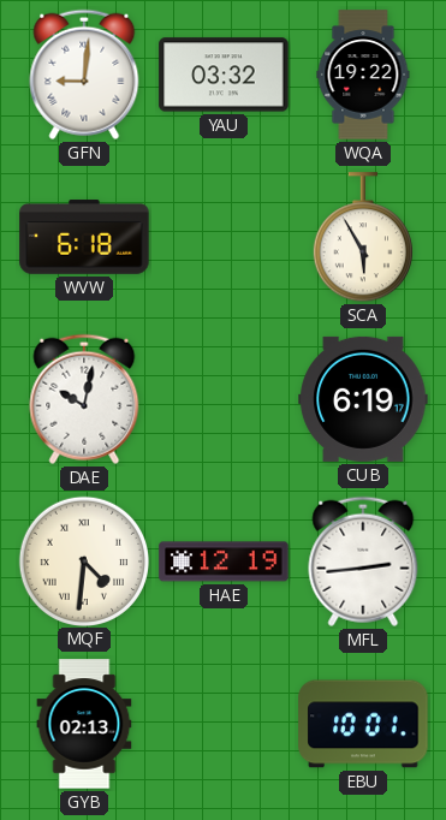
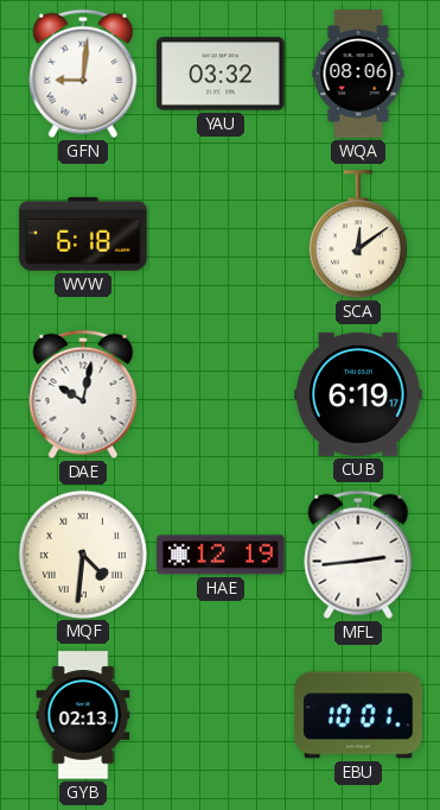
WQA: 19:22 -> 08:06
SCA: 5:55 -> 12:09
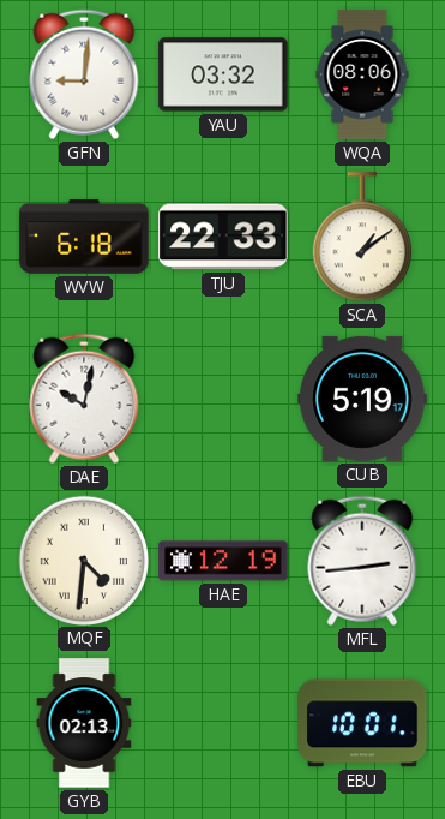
TJU: none -> 22:33
SCA: 12:09 -> 1:09
CUB: 6:19 -> 5:19
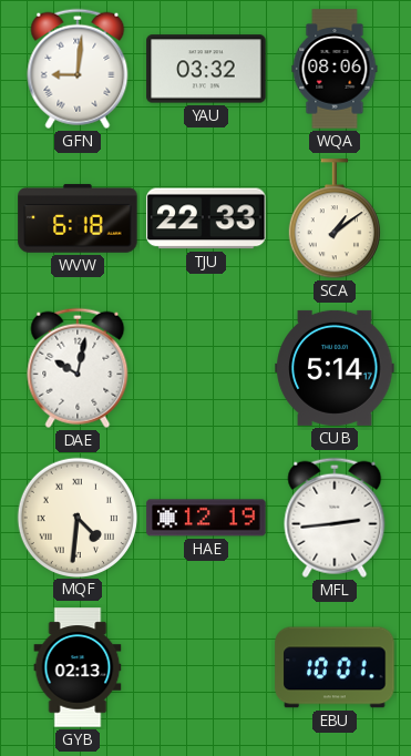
CUB: 5:19 -> 5:14
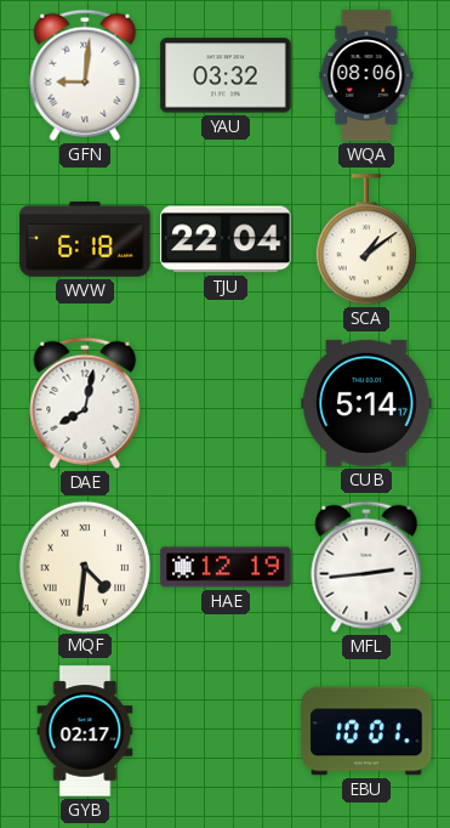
TJU: 22:33 -> 22:04
DAE: 10:02 -> 8:02
GYB: 02:13 -> 02:17
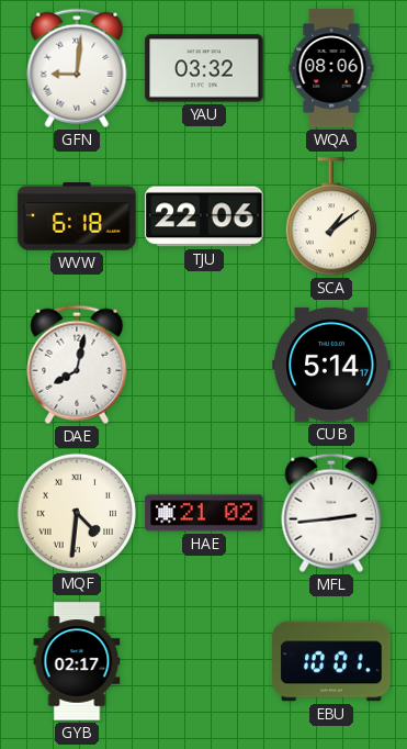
TJU: 22:04 -> 22:06
HAE: 12:19 -> 21:02
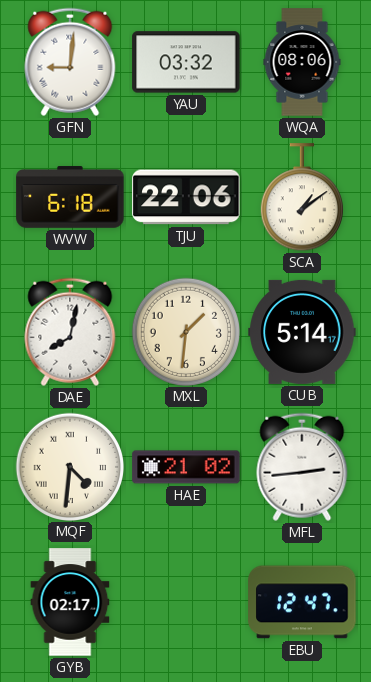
MXL: none -> 1:31
EBU: 10:01 -> 12:47
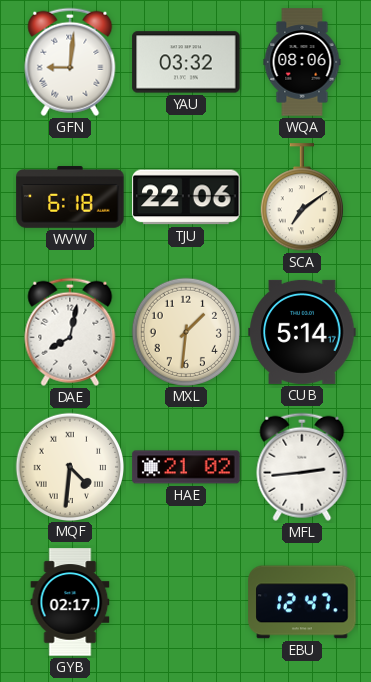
SCA: 1:09 -> 7:09
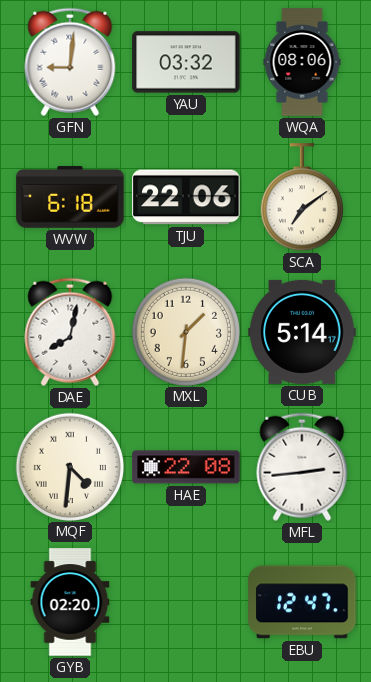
HAE: 21:02 -> 22:08
GYB: 02:17 -> 02:20
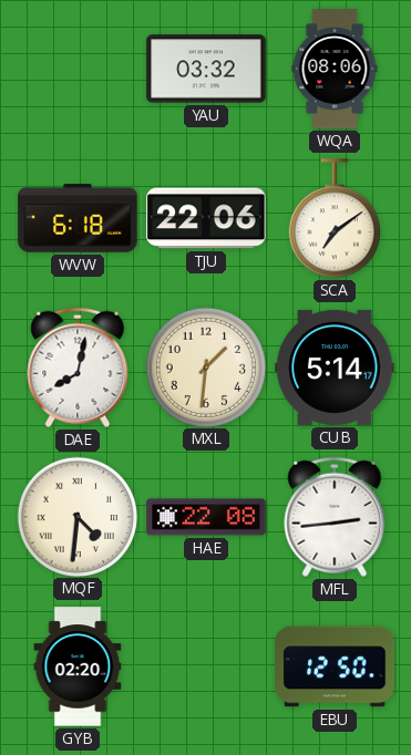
GFN: 9:01 -> none
EBU: 12:47 -> 12:50
